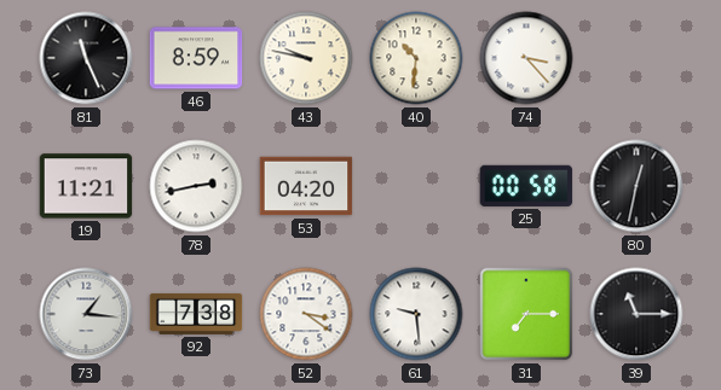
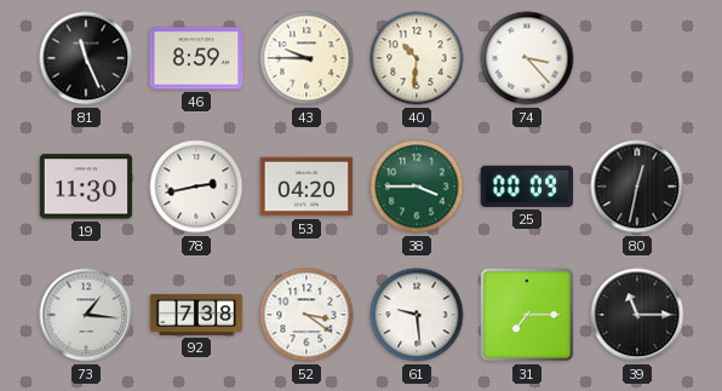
43: 9:47 -> 9:45
19: 11:21 -> 11:30
38: none -> 3:45
25: 00:58 -> 00:09
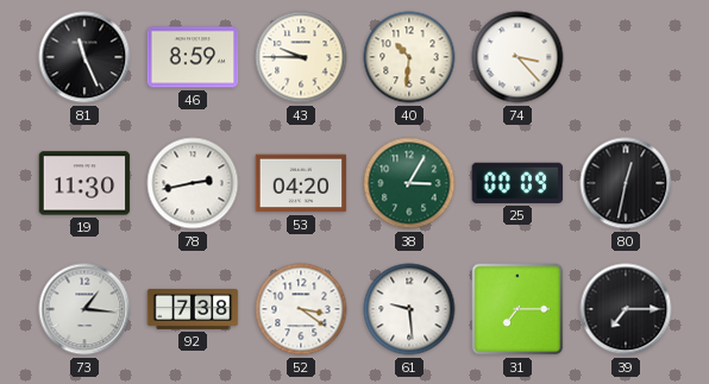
38: 3:45 -> 3:05
39: 11:15 -> 7:15
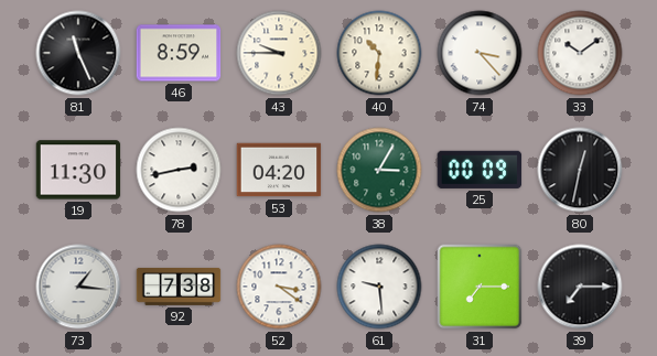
33: none -> 10:09
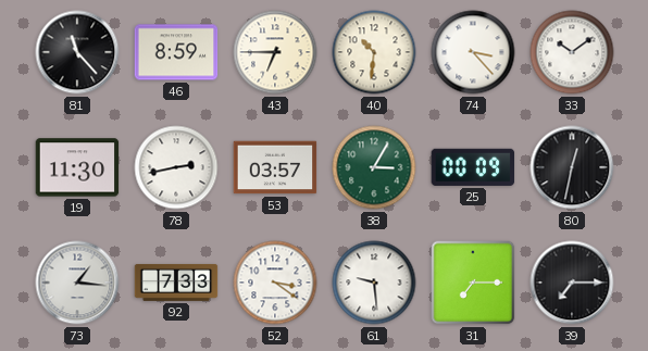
81: 11:26 -> 11:23
43: 9:45 -> 6:45
53: 04:20 -> 03:57
92: 7:38 -> 7:33
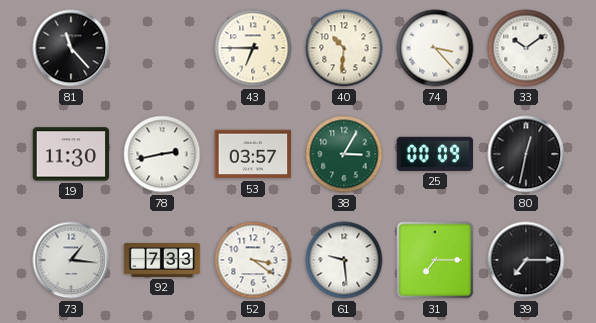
46: 8:59 -> none
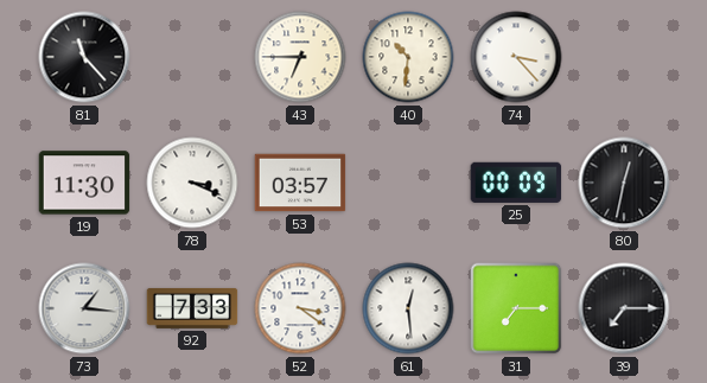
33: 10:09 -> none
78: 2:43 -> 3:19
38: 3:05 -> none
61: 9:29 -> 12:29
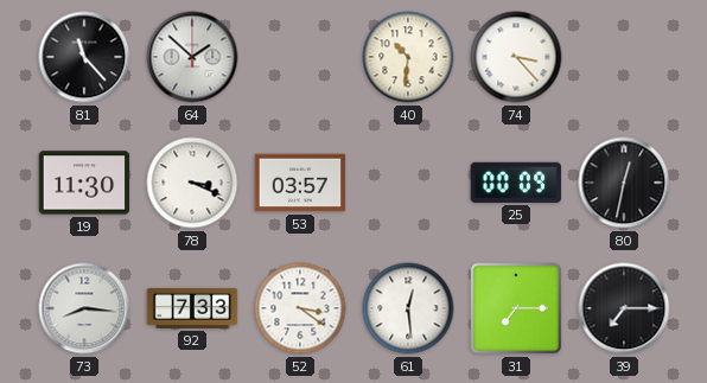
64: none -> 1:52
43: 6:45 -> none
73: 1:16 -> 8:16
